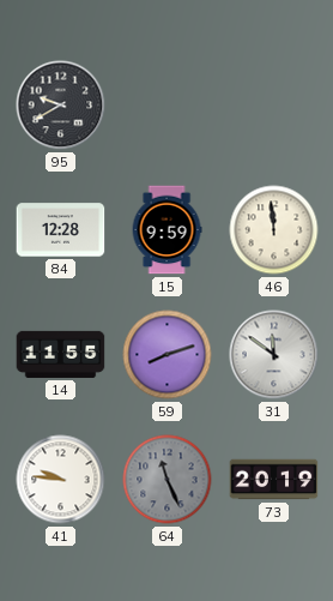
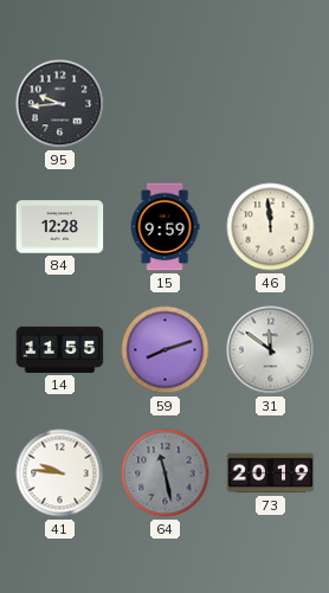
95: 9:40 -> 9:44
64: 11:26 -> 11:28
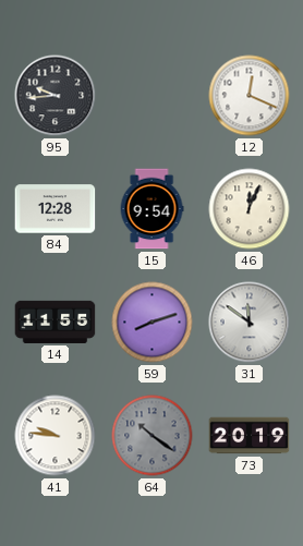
12: none -> 12:19
15: 9:59 -> 9:54
46: 11:59 -> 12:04
64: 11:28 -> 10:21
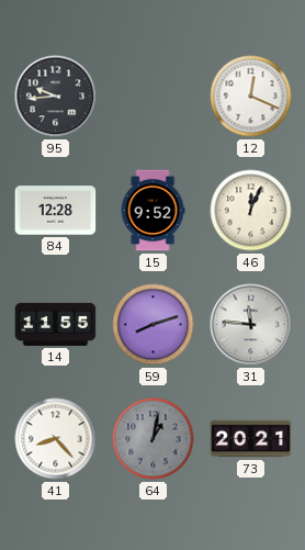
15: 9:54 -> 9:52
31: 11:51 -> 11:46
41: 9:46 -> 8:23
64: 10:21 -> 1:02
73: 20:19 -> 20:21
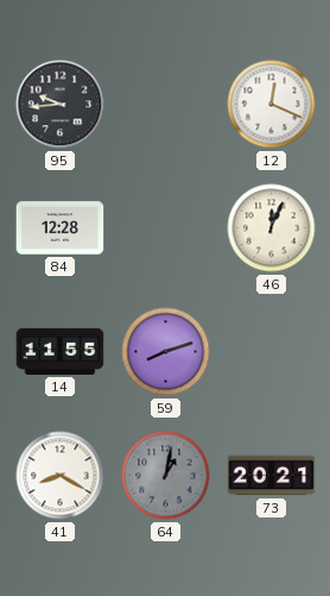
15: 9:52 -> none
31: 11:46 -> none
41: 8:23 -> 8:20
